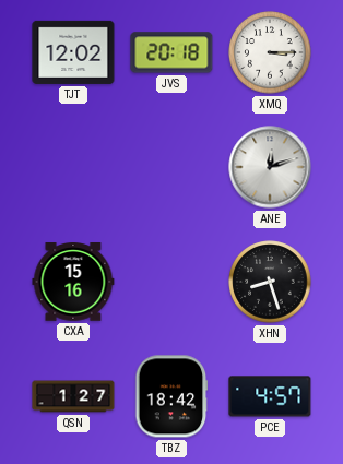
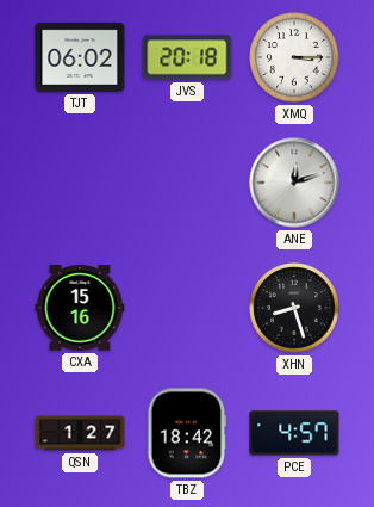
TJT: 12:02 -> 06:02
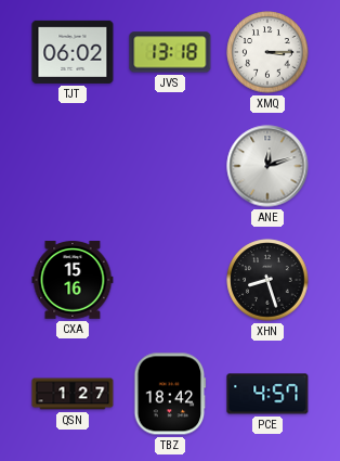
JVS: 20:18 -> 13:18
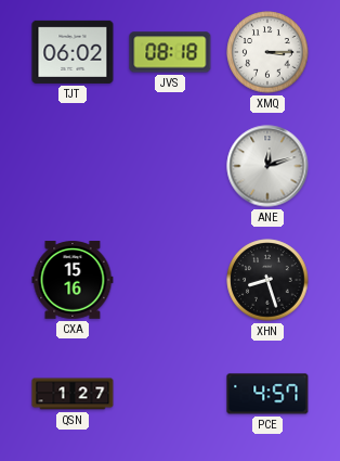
JVS: 13:18 -> 08:18
TBZ: 18:42 -> none
